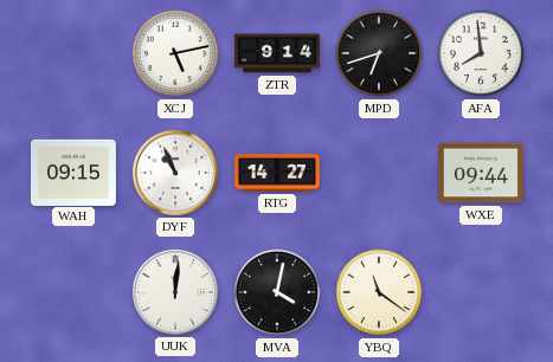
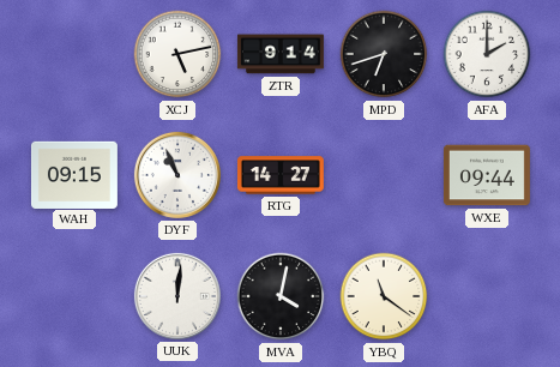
AFA: 7:59 -> 2:00
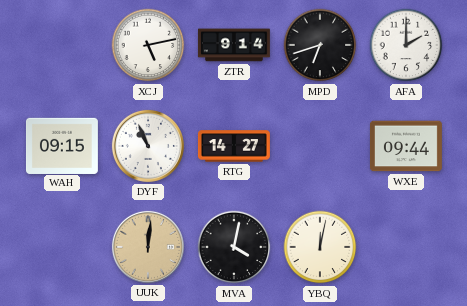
UUK dial: white -> champagne
YBQ: 11:21 -> 12:02
